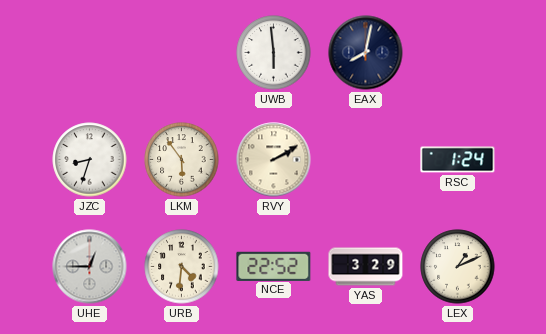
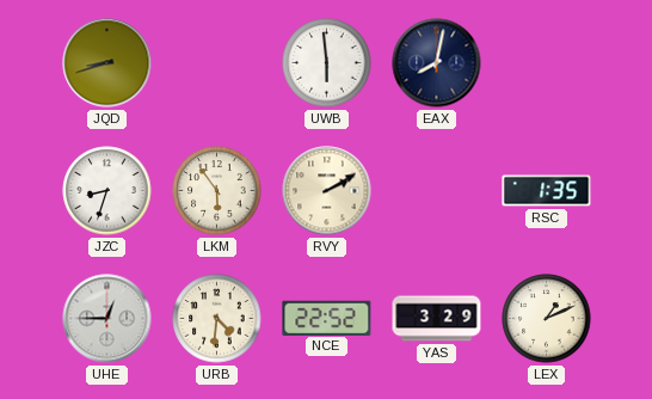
JQD: none -> 8:42
RSC: 1:24 -> 1:35
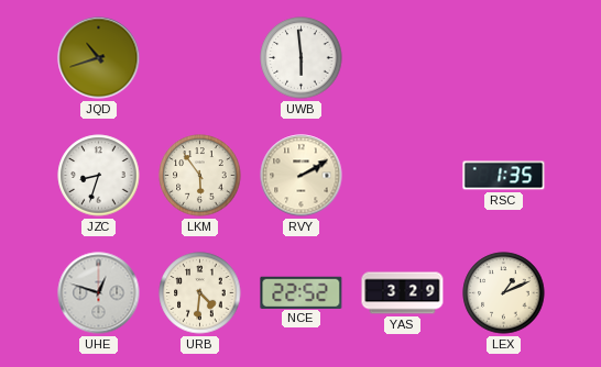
JQD: 8:42 -> 10:42
EAX: 8:02 -> none
UHE: 12:45 -> 12:48
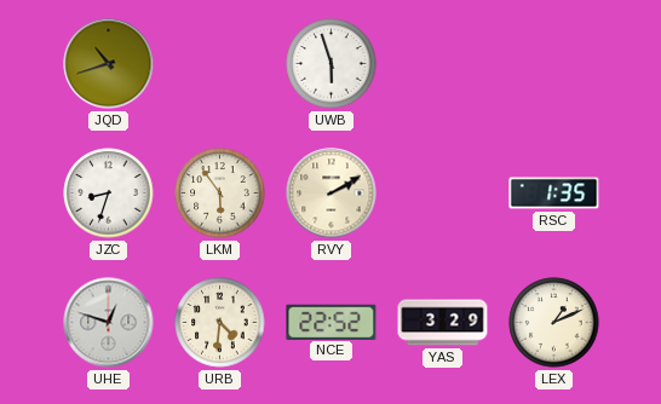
UWB: 5:59 -> 5:57
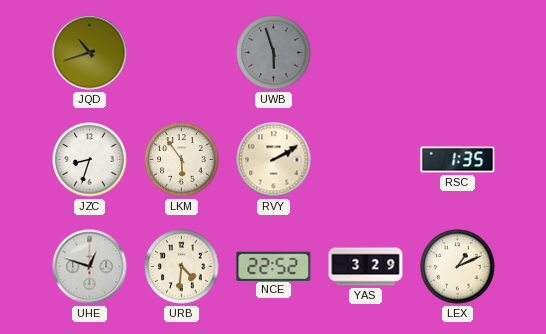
UWB dial: white -> grey
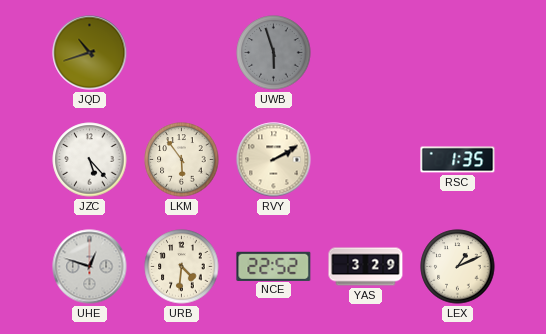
JZC: 8:33 -> 5:23
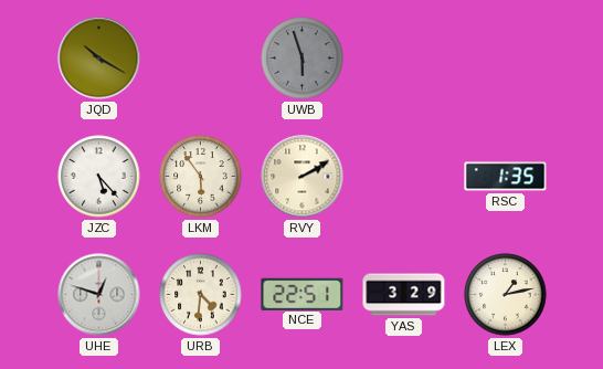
JQD: 10:42 -> 10:20
NCE: 22:52 -> 22:51
LEX: 1:11 -> 1:13
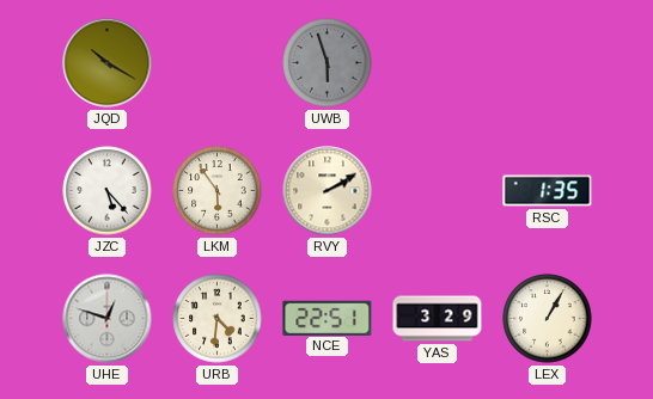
LEX: 1:13 -> 1:05
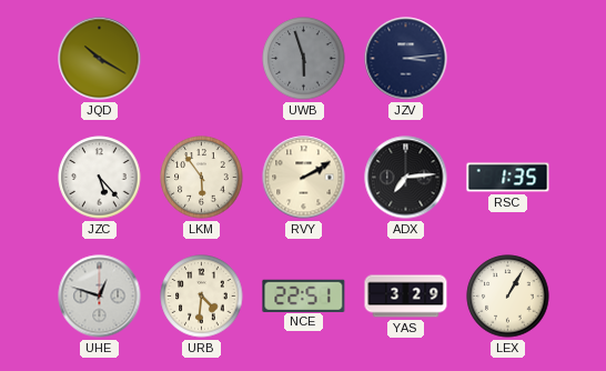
JZV: none -> 3:14
ADX: none -> 7:14
